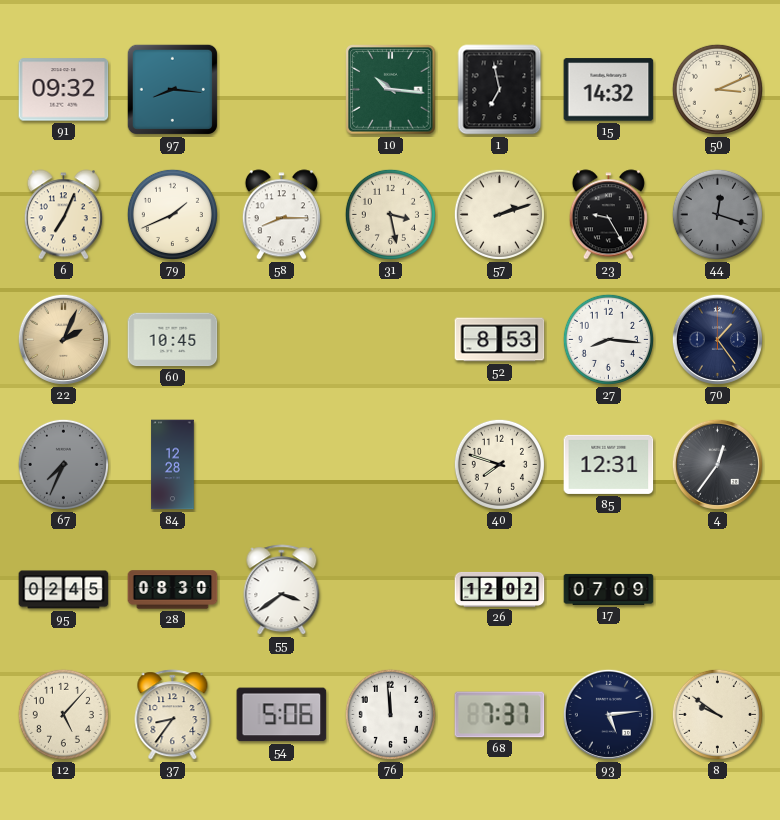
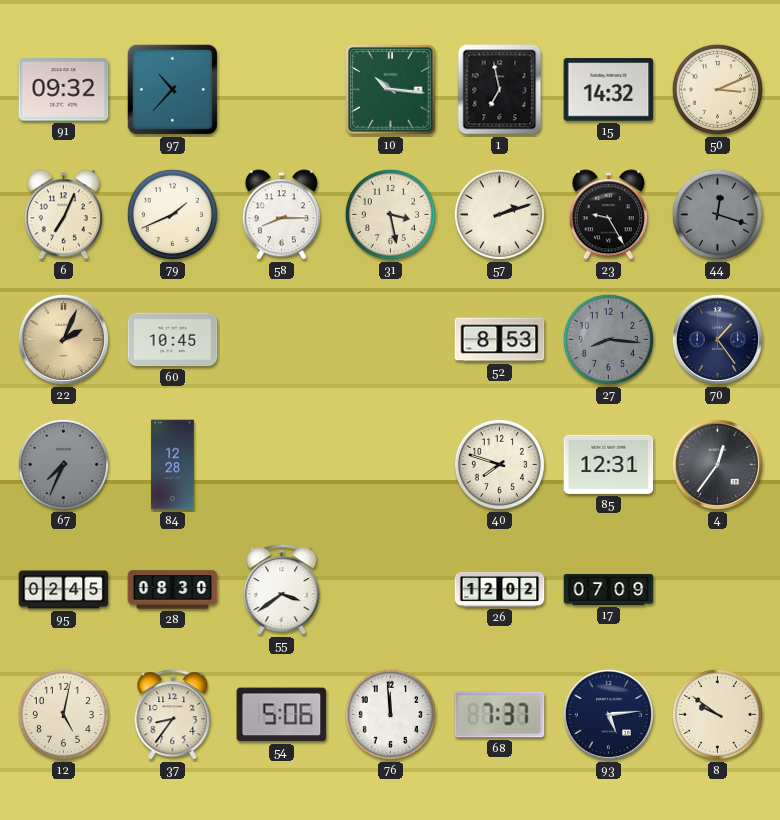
97: 8:16 -> 10:37
27 dial: white -> grey
12: 5:07 -> 5:02
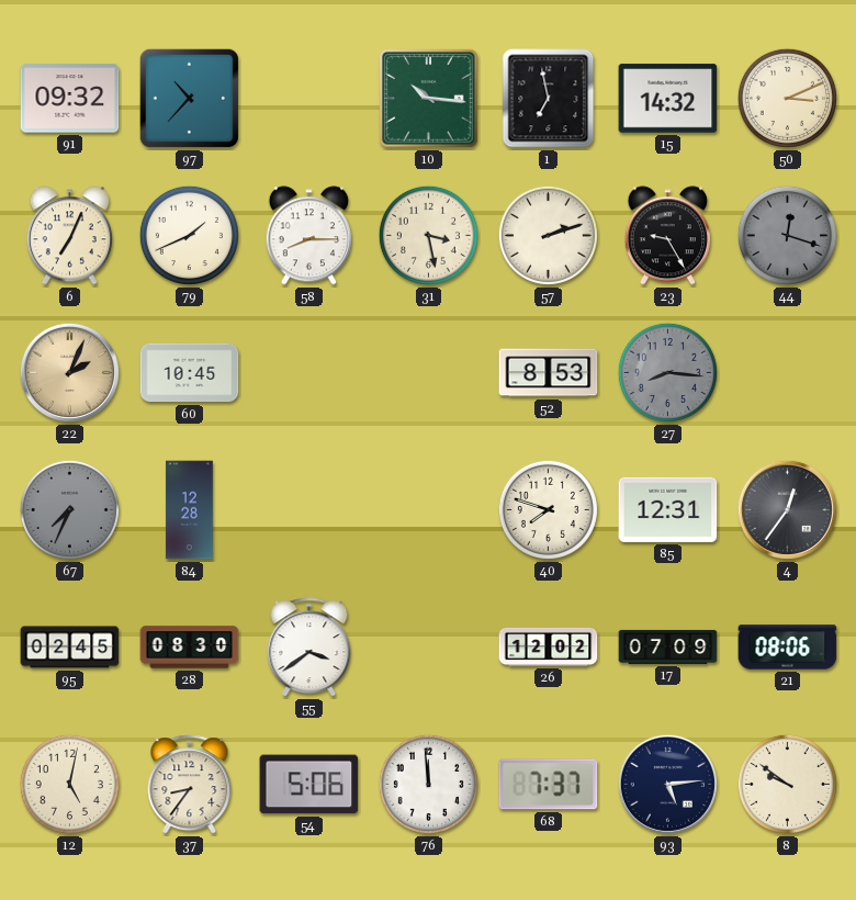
70: 1:24 -> none
21: none -> 08:06
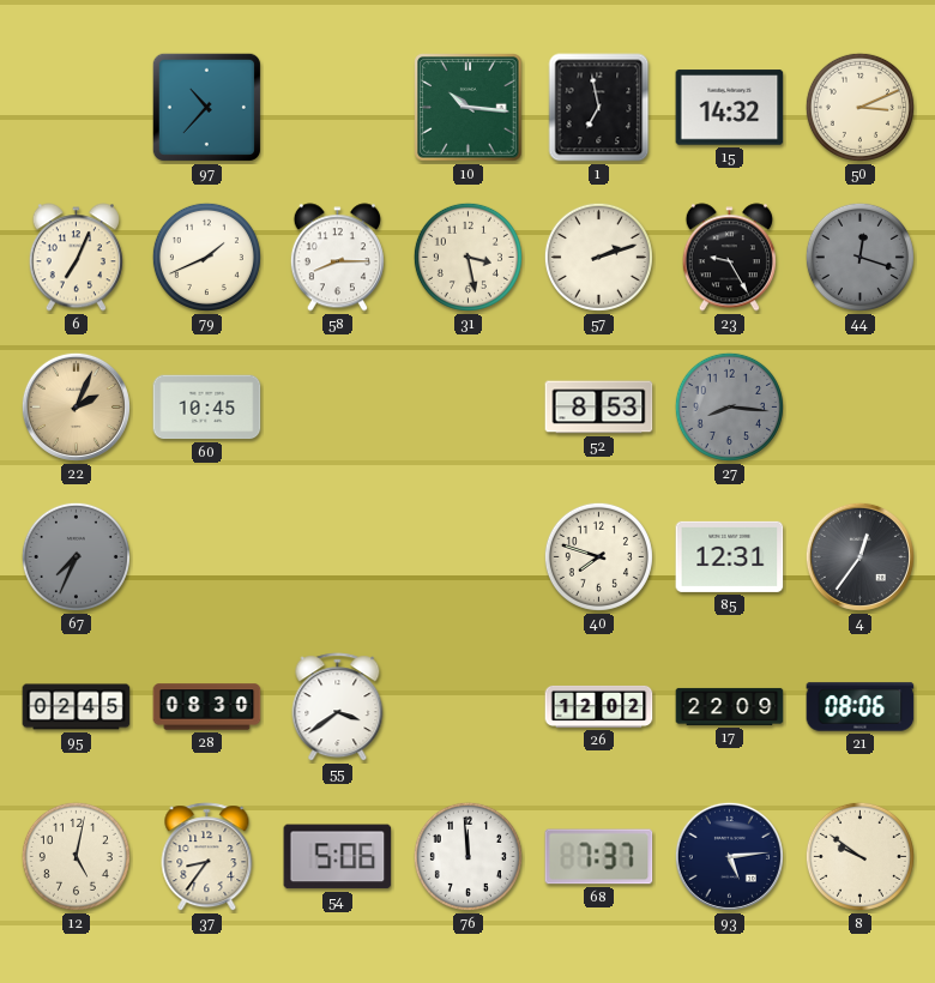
91: 09:32 -> none
84: 12:28 -> none
17: 07:09 -> 22:09
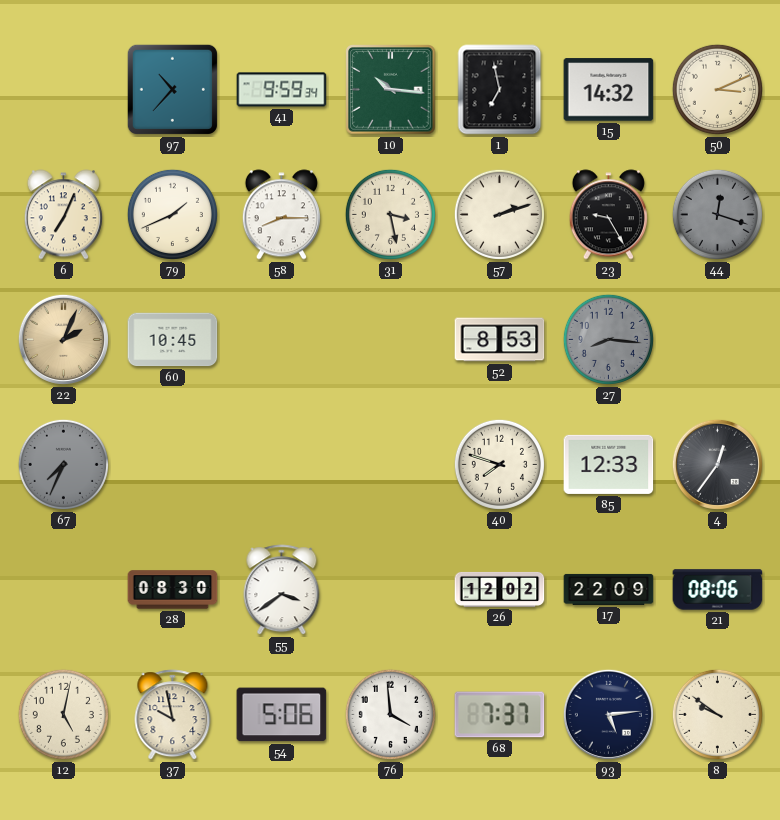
41: none -> 9:59
85: 12:31 -> 12:33
95: 02:45 -> none
37: 8:36 -> 9:58
76: 11:59 -> 3:59
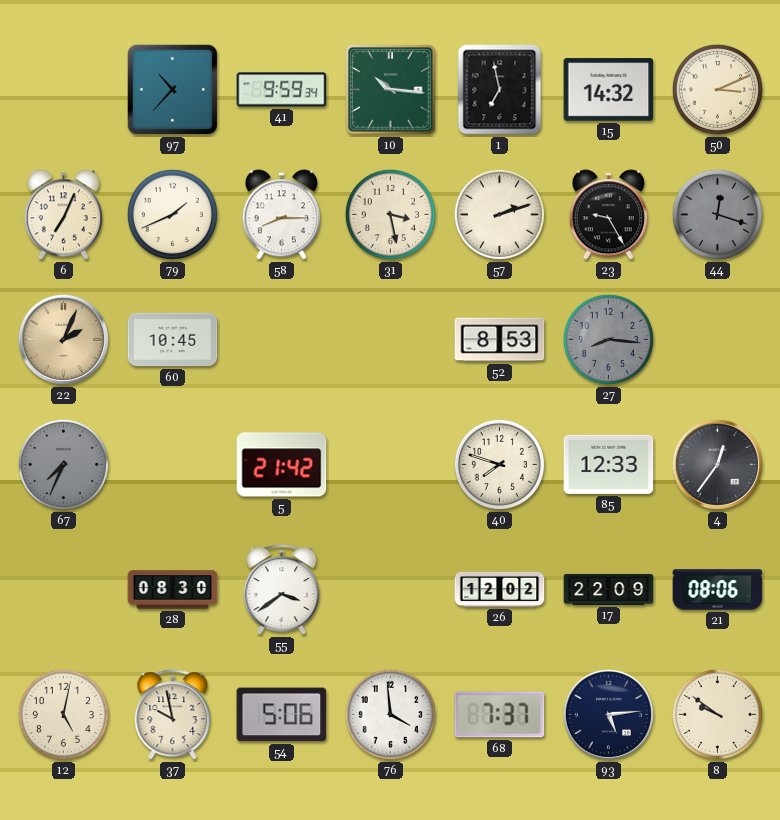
5: none -> 21:42
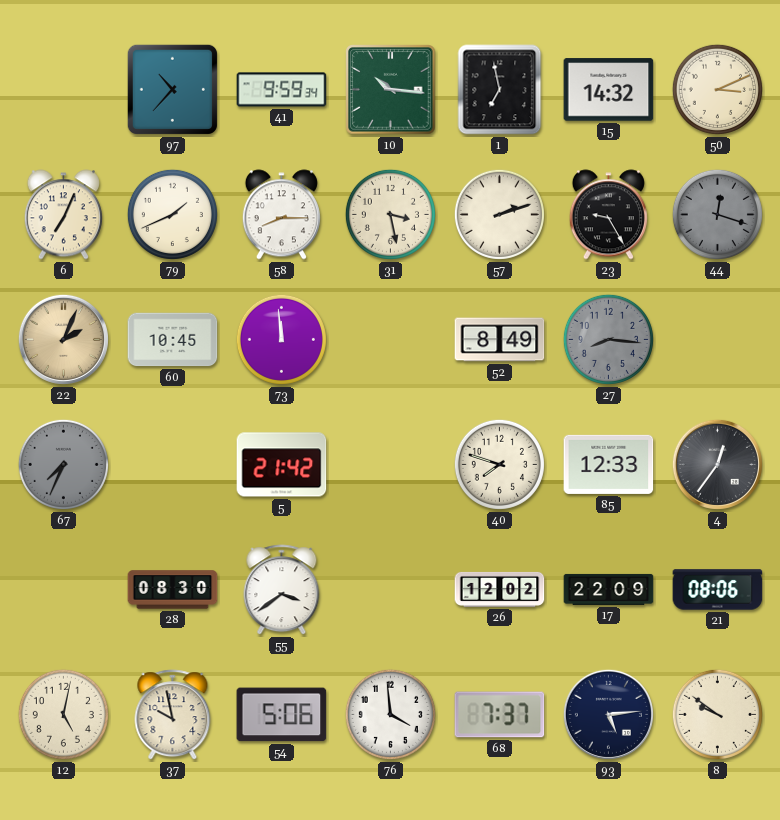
73: none -> 11:59
52: 8:53 -> 8:49
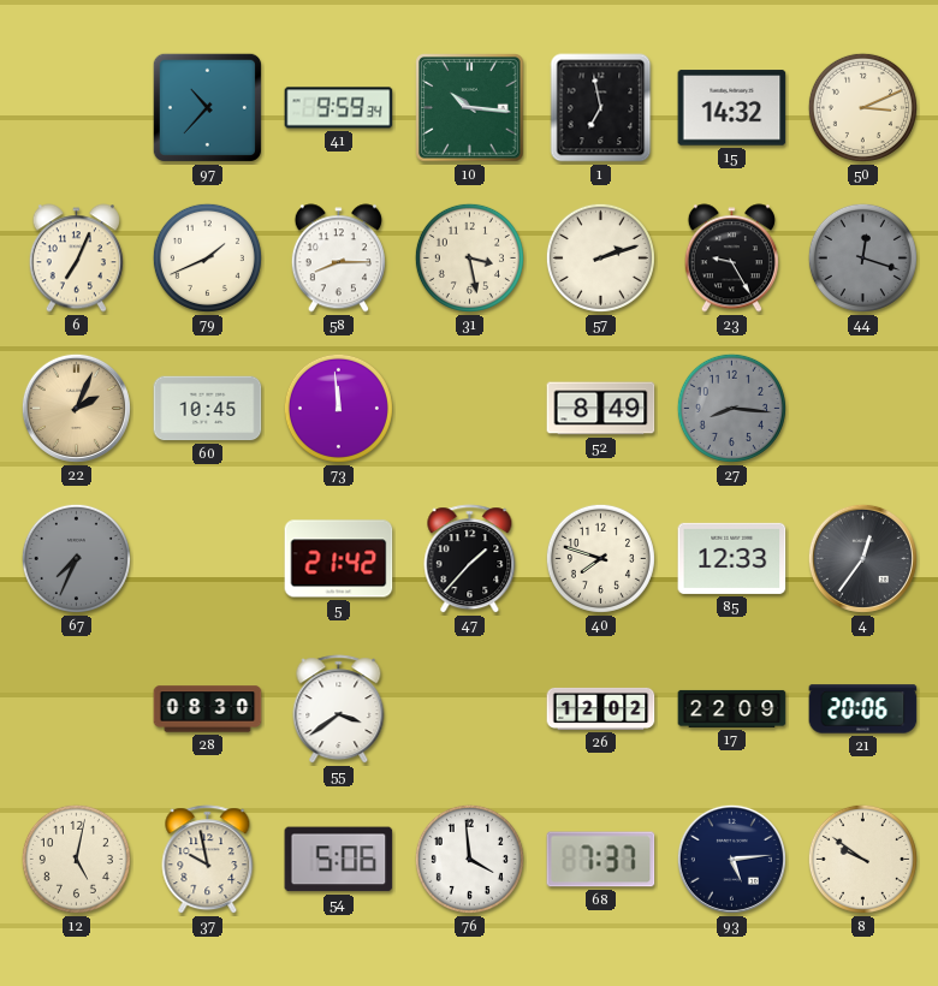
47: none -> 1:37
21: 08:06 -> 20:06
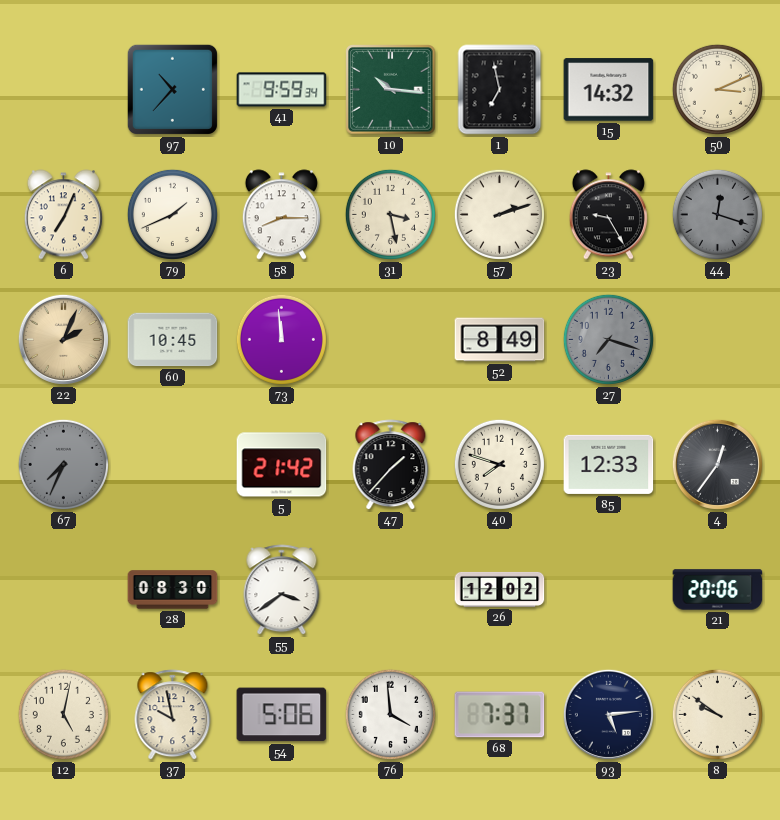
27: 8:16 -> 7:18
17: 22:09 -> none
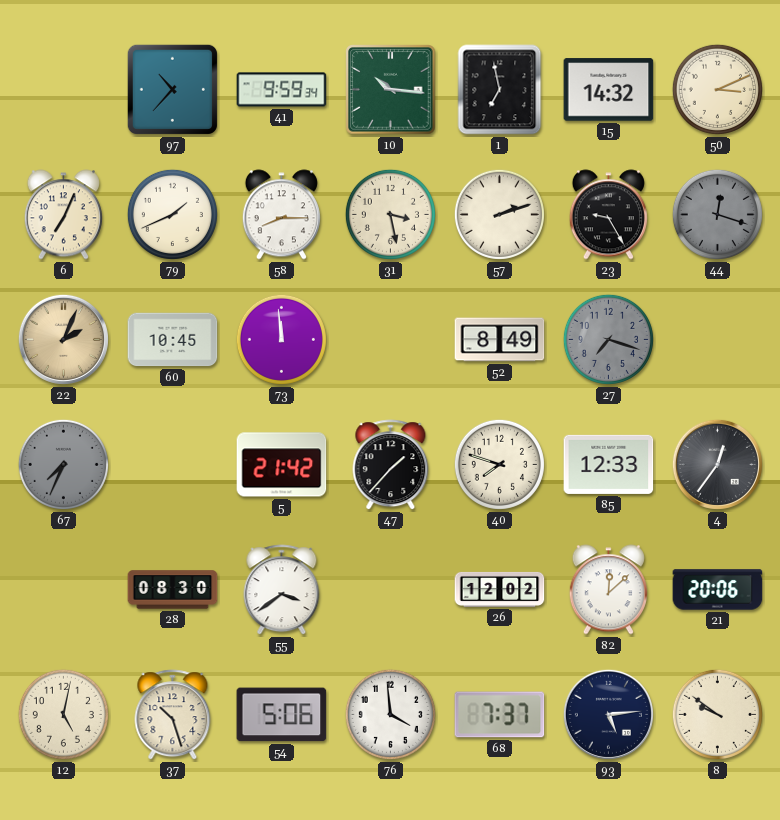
82: none -> 12:08
37: 9:58 -> 10:27
